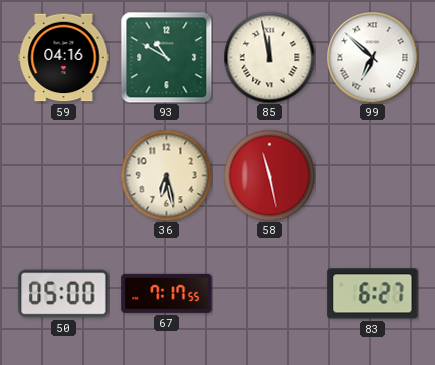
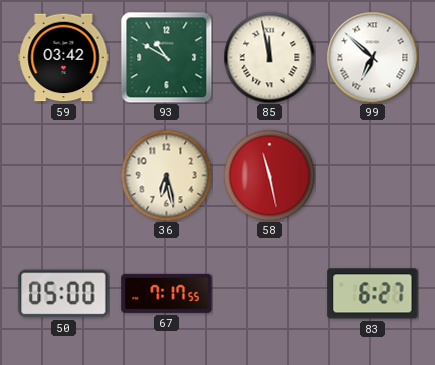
59: 04:16 -> 03:42
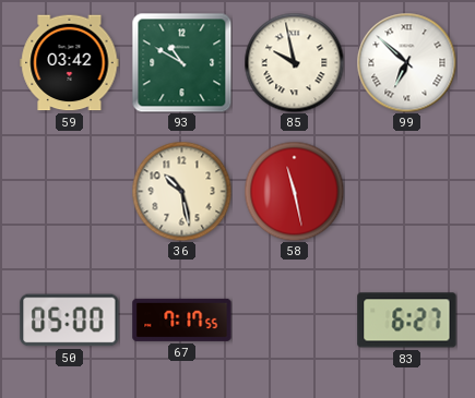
85: 11:58 -> 9:58
36: 6:28 -> 10:28
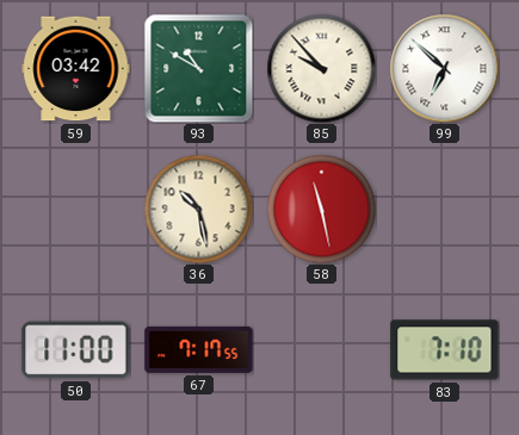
85: 9:58 -> 9:53
50: 05:00 -> 11:00
83: 6:27 -> 7:10
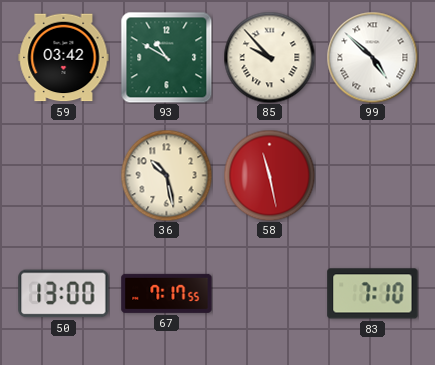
99: 6:52 -> 4:52
50: 11:00 -> 13:00
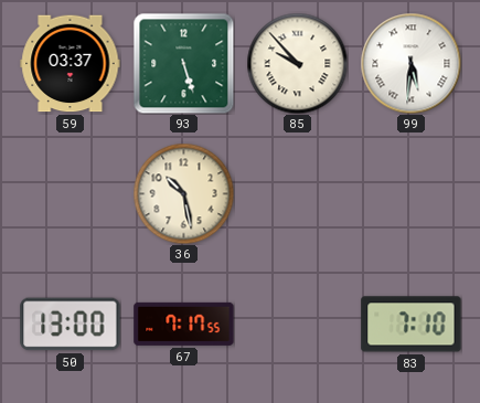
59: 03:42 -> 03:37
93: 10:50 -> 5:27
99: 4:52 -> 5:31
58: 11:28 -> none
